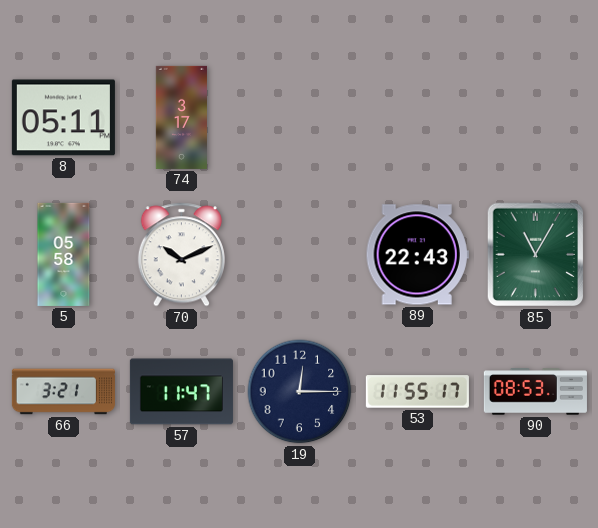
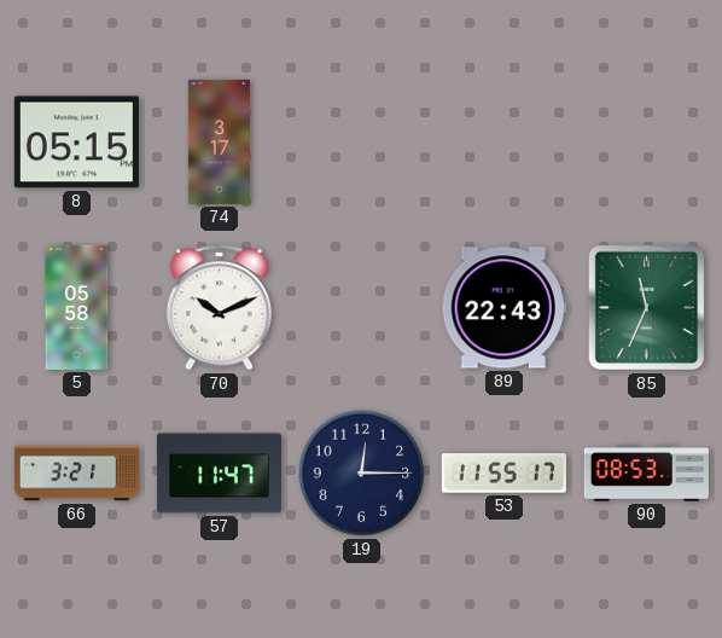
8: 05:11 -> 05:15
85: 11:05 -> 11:34
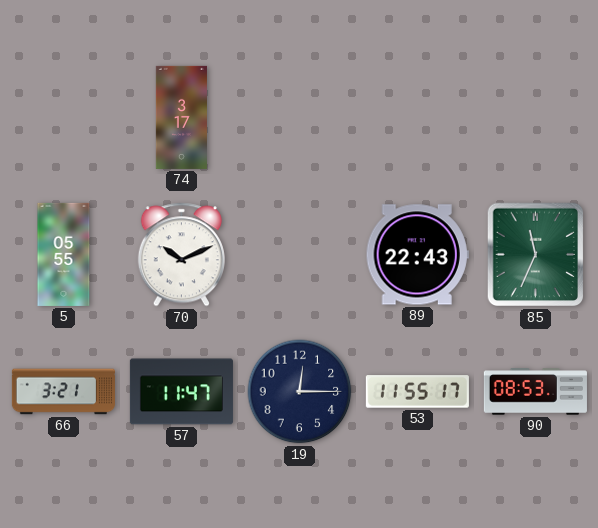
8: 05:15 -> none
5: 05:58 -> 05:55
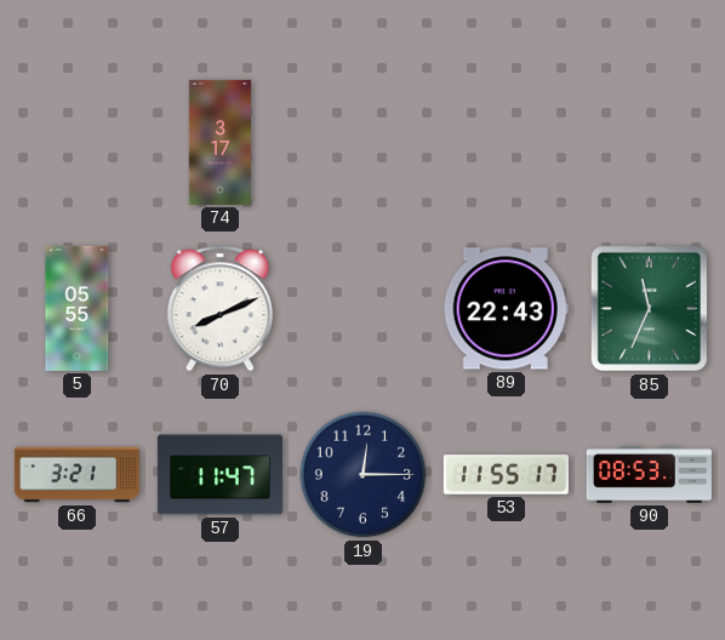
70: 10:11 -> 8:11
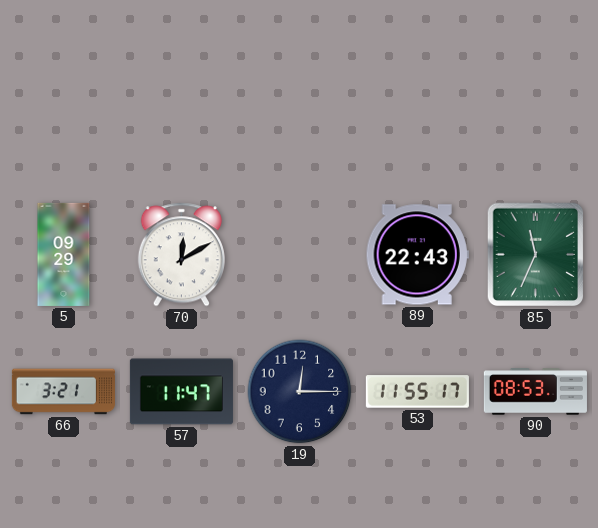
74: 3:17 -> none
5: 05:55 -> 09:29
70: 8:11 -> 12:10
